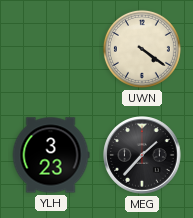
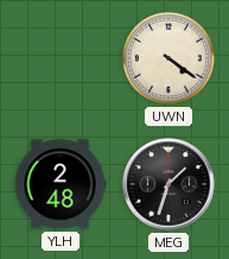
YLH: 3:23 -> 2:48
MEG: 1:37 -> 1:33
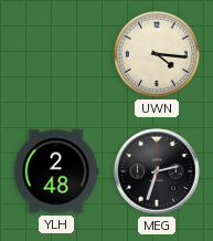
UWN: 4:21 -> 4:16
MEG: 1:33 -> 2:33
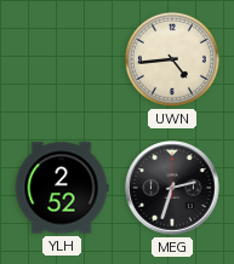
UWN: 4:16 -> 4:44
YLH: 2:48 -> 2:52
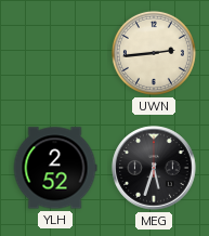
UWN: 4:44 -> 2:44
MEG: 2:33 -> 5:33
